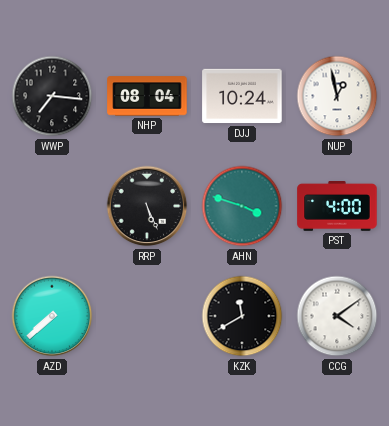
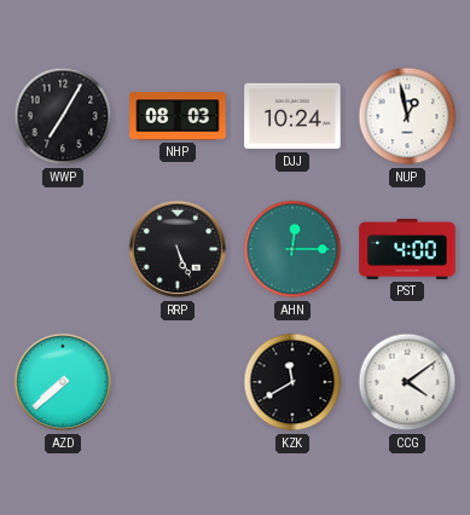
WWP: 7:16 -> 7:05
NHP: 08:04 -> 08:03
AHN: 3:48 -> 12:15
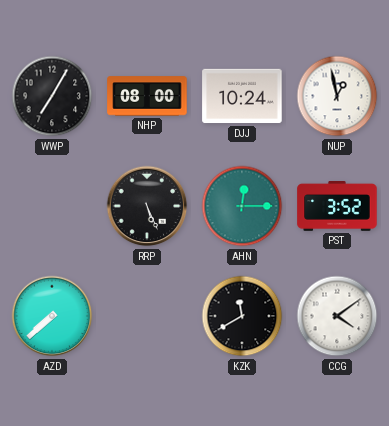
NHP: 08:03 -> 08:00
PST: 4:00 -> 3:52
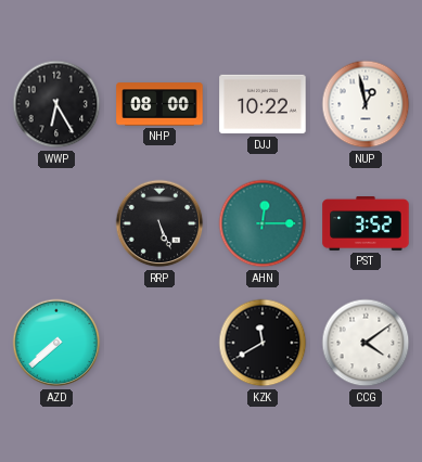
WWP: 7:05 -> 6:25
DJJ: 10:24 -> 10:22
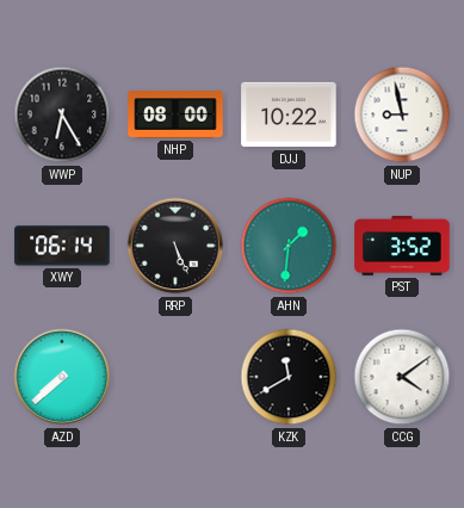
NUP: 12:58 -> 8:58
XWY: none -> 06:14
AHN: 12:15 -> 1:31
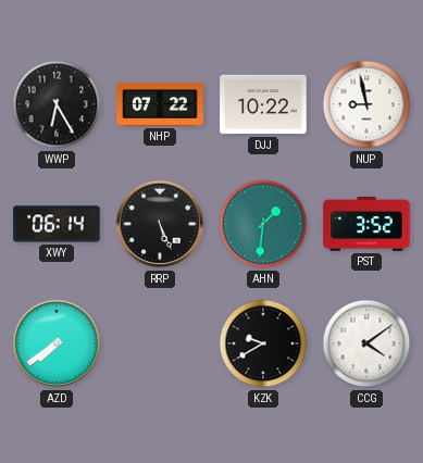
NHP: 08:00 -> 07:22
AZD: 7:38 -> 7:39
KZK: 11:40 -> 9:40
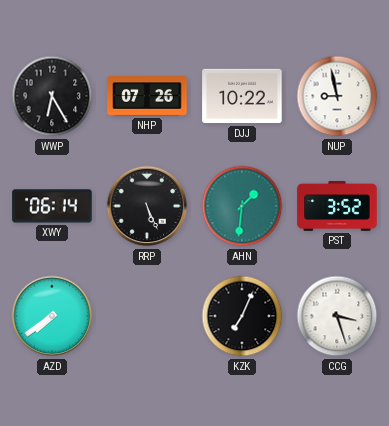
NHP: 07:22 -> 07:26
KZK: 9:40 -> 7:04
CCG: 4:09 -> 3:27
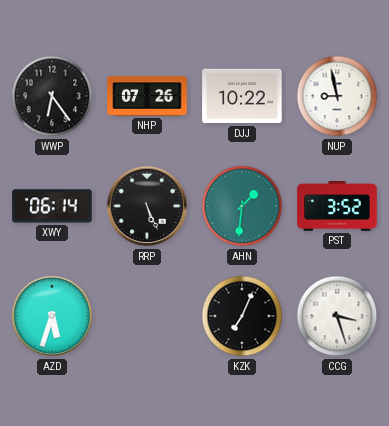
WWP: 6:25 -> 6:24
AZD: 7:39 -> 5:33
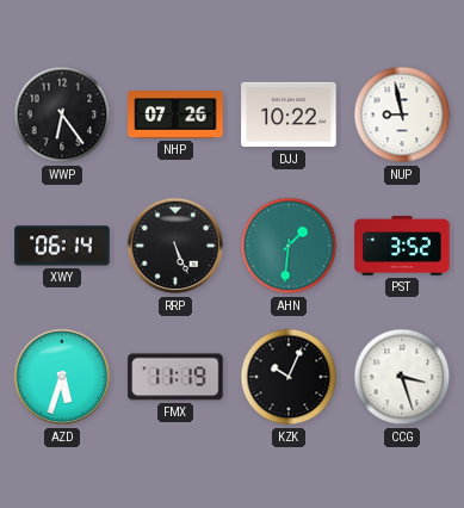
FMX: none -> 11:19
KZK: 7:04 -> 10:04
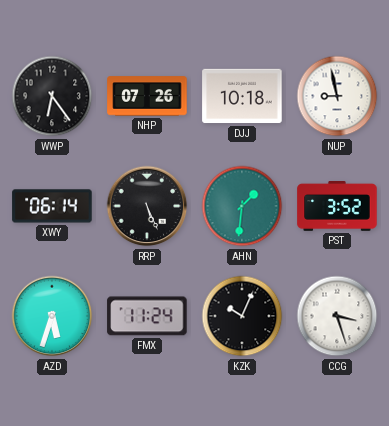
DJJ: 10:22 -> 10:18
FMX: 11:19 -> 11:24
